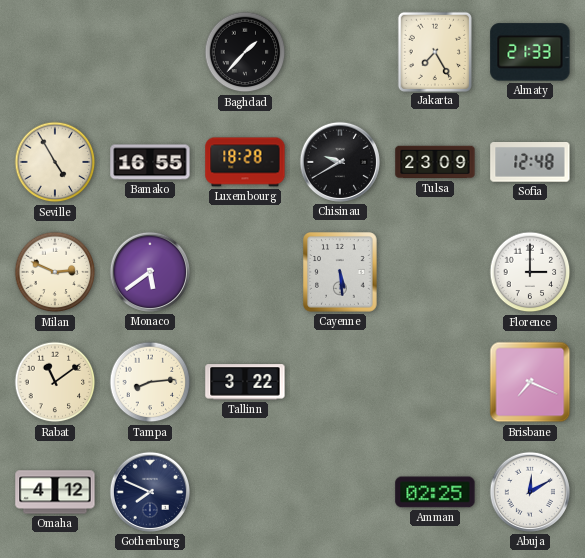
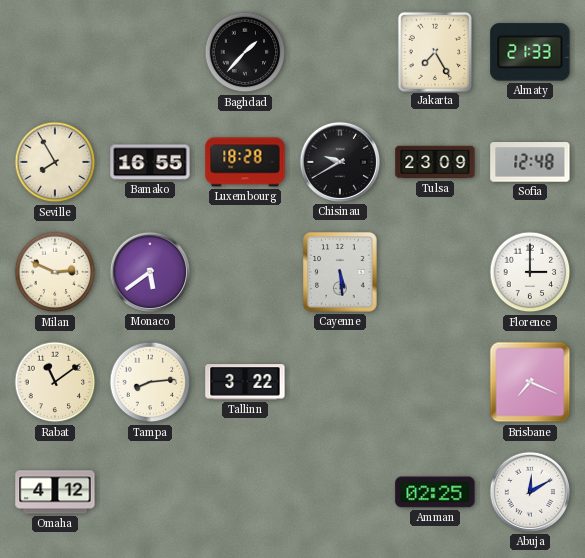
Seville: 4:55 -> 7:55
Gothenburg: 7:49 -> none
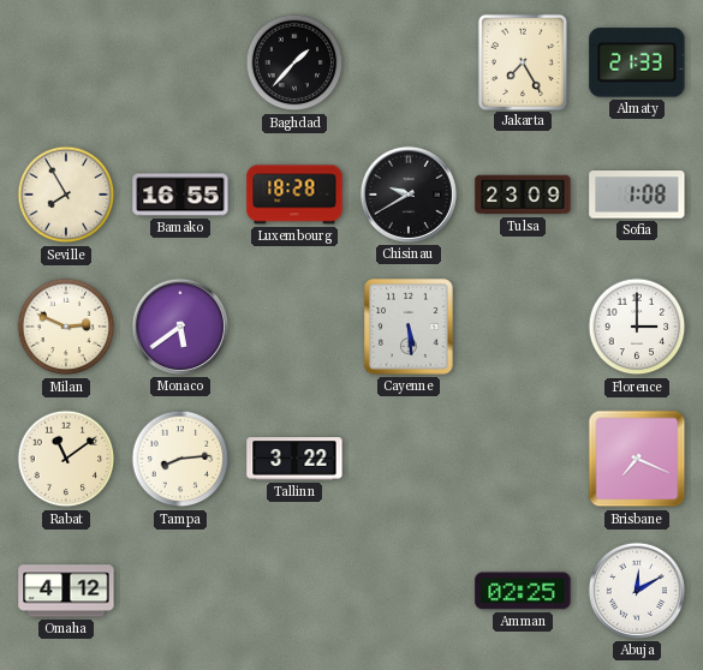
Sofia: 12:48 -> 1:08
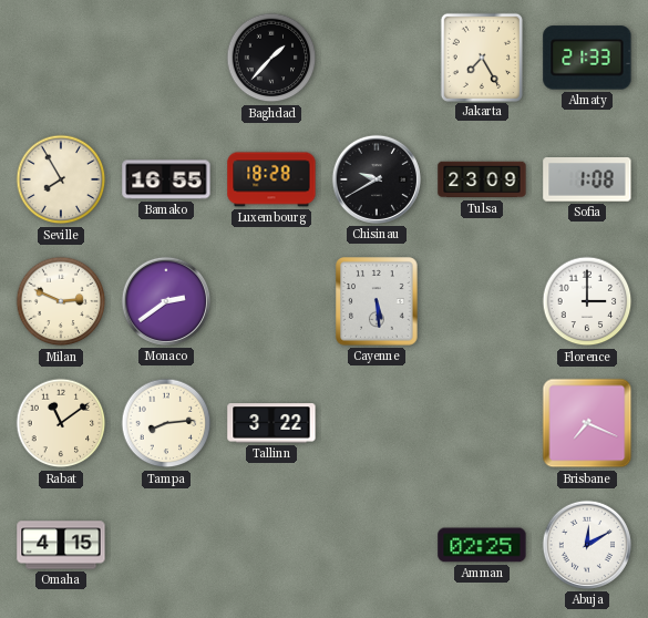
Monaco: 5:39 -> 2:39
Omaha: 4:12 -> 4:15
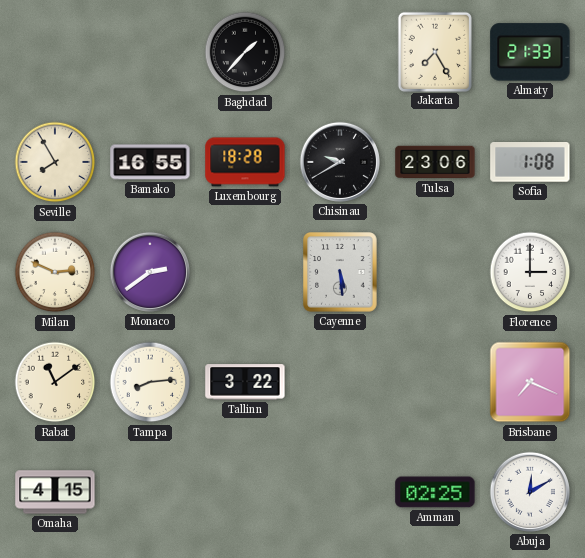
Tulsa: 23:09 -> 23:06
